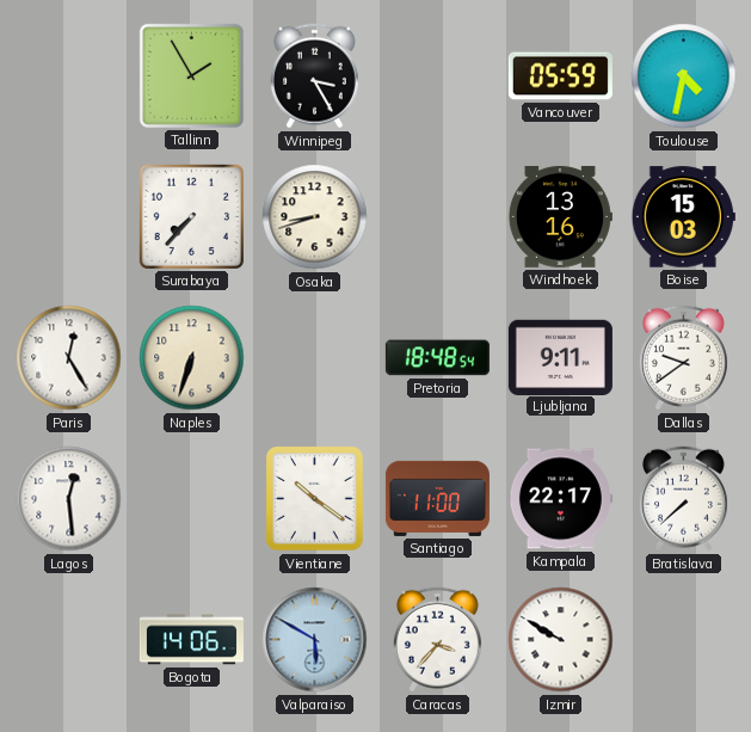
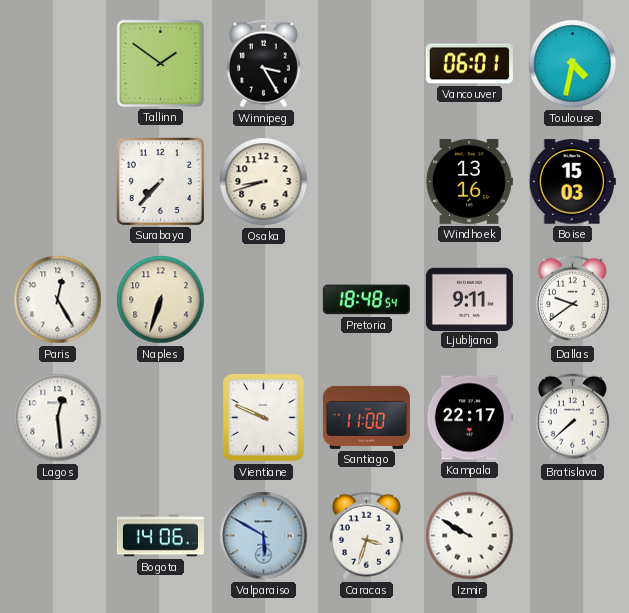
Tallinn: 1:55 -> 1:51
Vancouver: 05:59 -> 06:01
Vientiane: 10:21 -> 9:49
Caracas: 3:37 -> 3:33
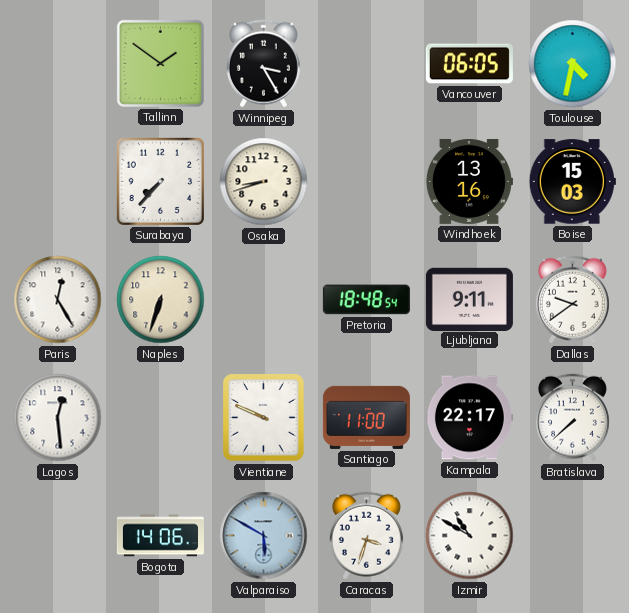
Vancouver: 06:01 -> 06:05
Izmir: 9:50 -> 10:50
